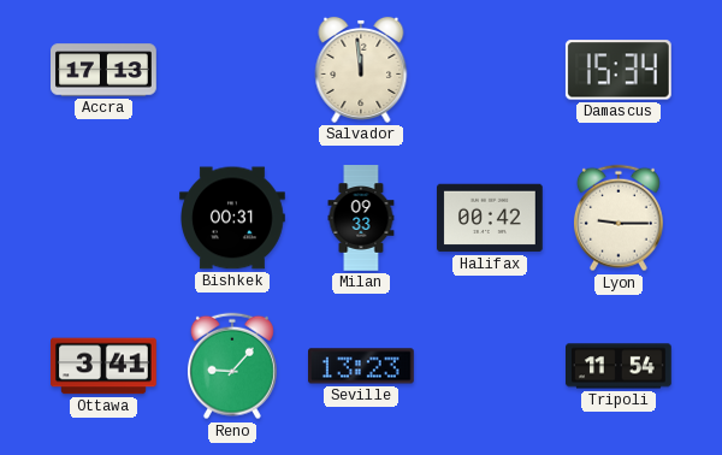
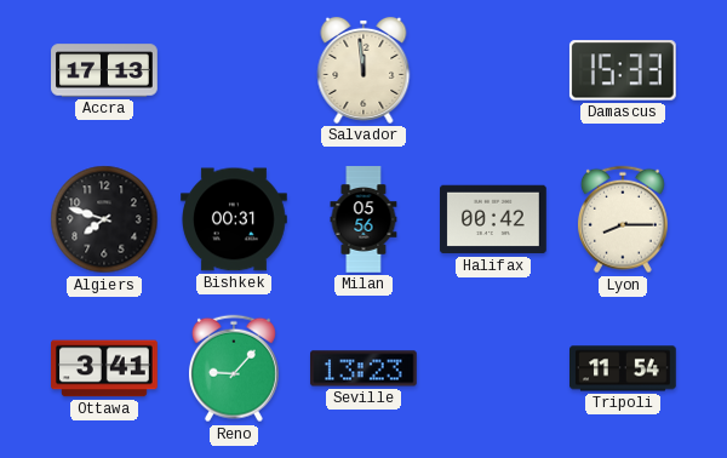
Damascus: 15:34 -> 15:33
Algiers: none -> 7:48
Milan: 09:33 -> 05:56
Lyon: 9:15 -> 8:15
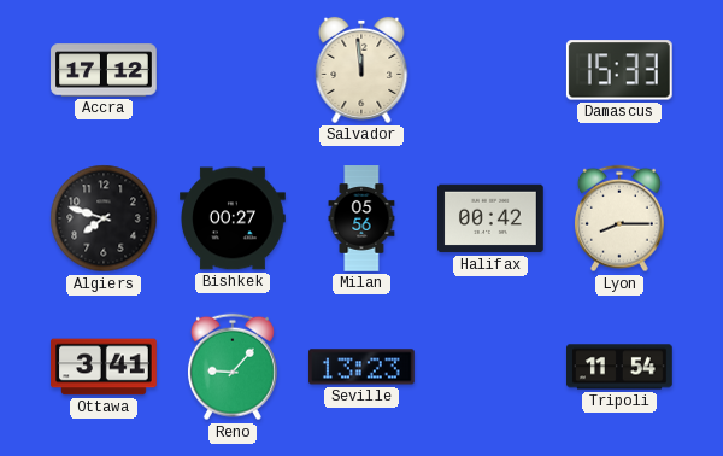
Accra: 17:13 -> 17:12
Bishkek: 00:31 -> 00:27
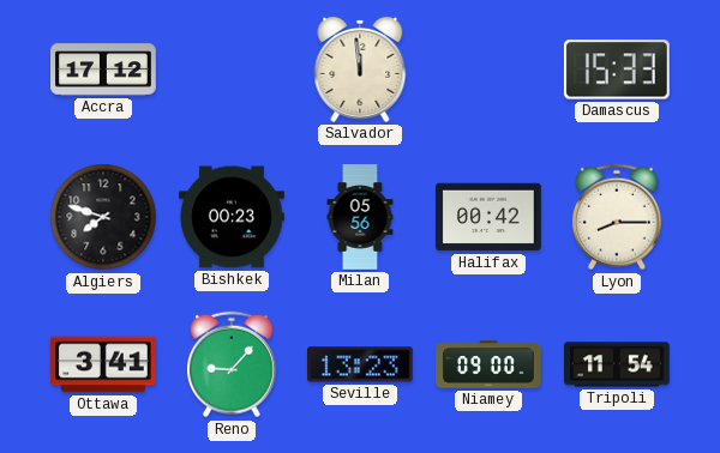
Bishkek: 00:27 -> 00:23
Niamey: none -> 09:00
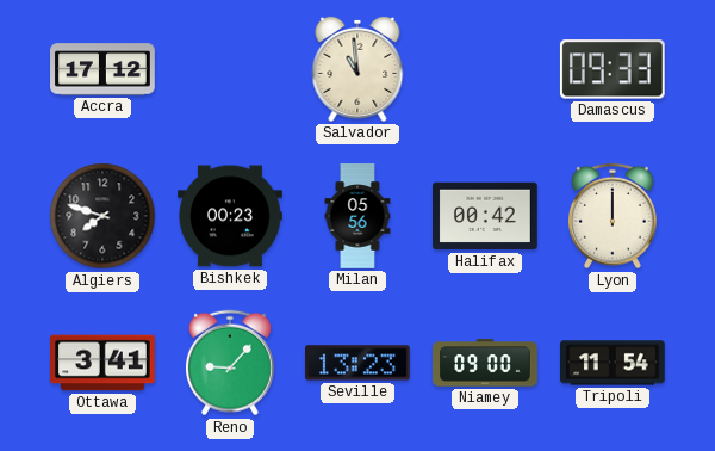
Salvador: 11:59 -> 10:59
Damascus: 15:33 -> 09:33
Lyon: 8:15 -> 12:00
